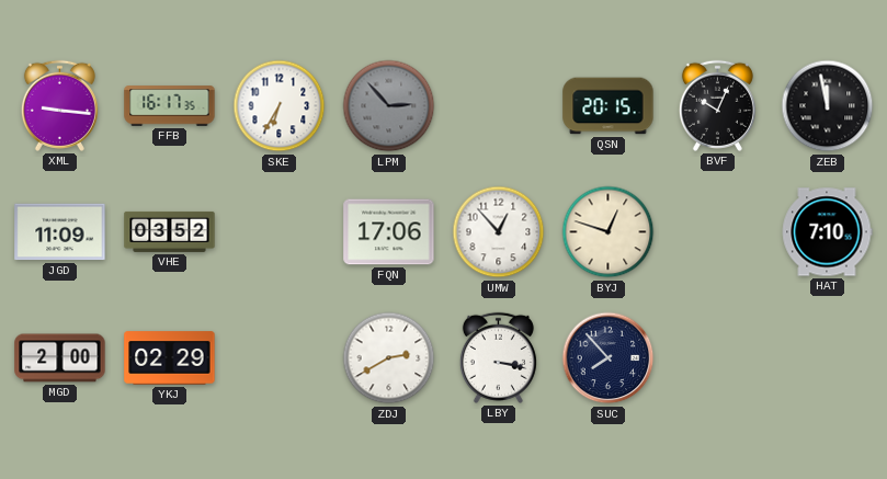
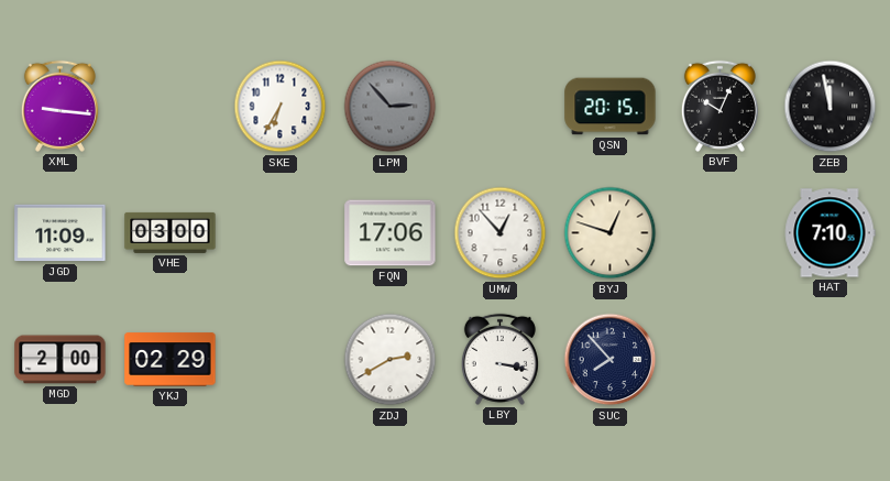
FFB: 16:17 -> none
VHE: 03:52 -> 03:00
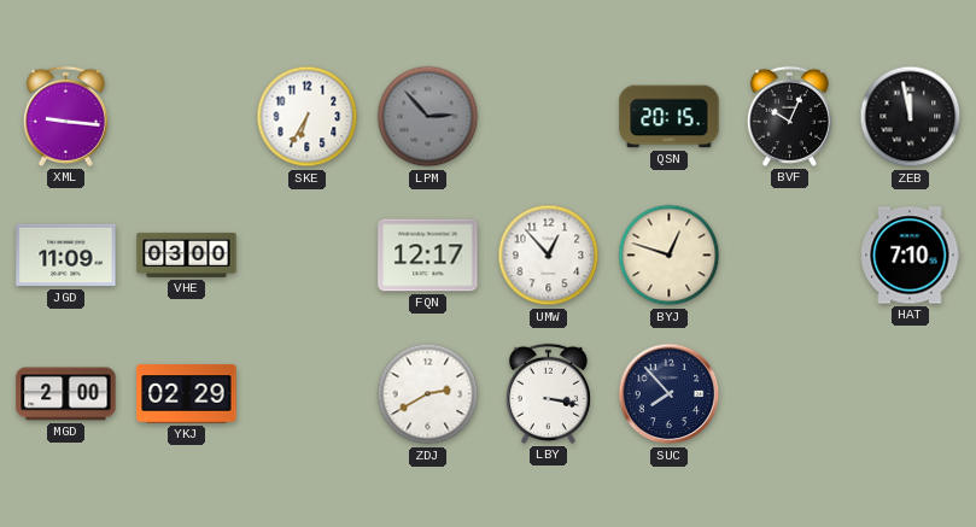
FQN: 17:06 -> 12:17
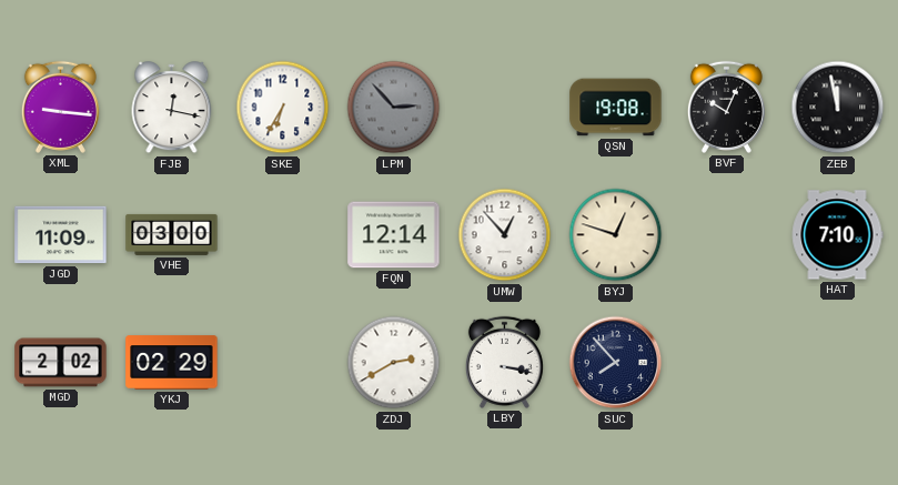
FJB: none -> 12:17
QSN: 20:15 -> 19:08
FQN: 12:17 -> 12:14
MGD: 2:00 -> 2:02
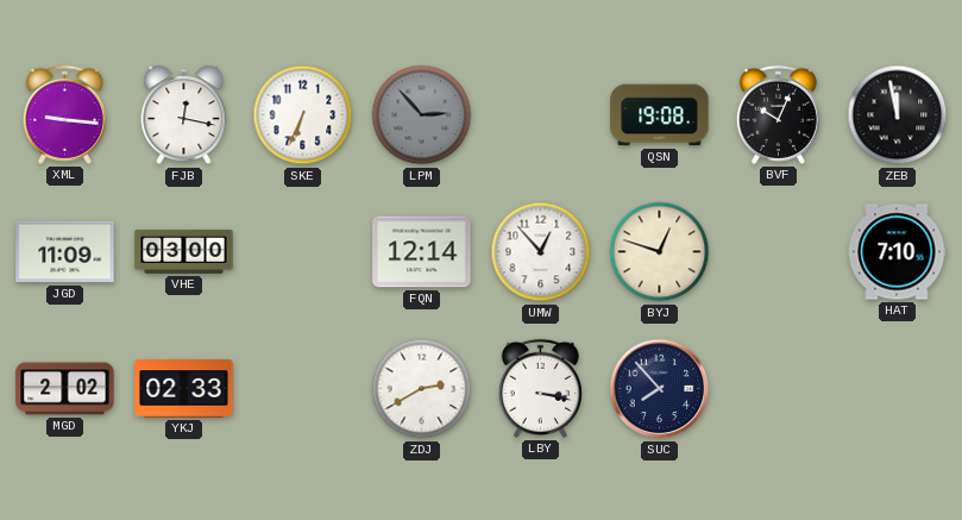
SKE: 6:35 -> 6:34
YKJ: 02:29 -> 02:33
